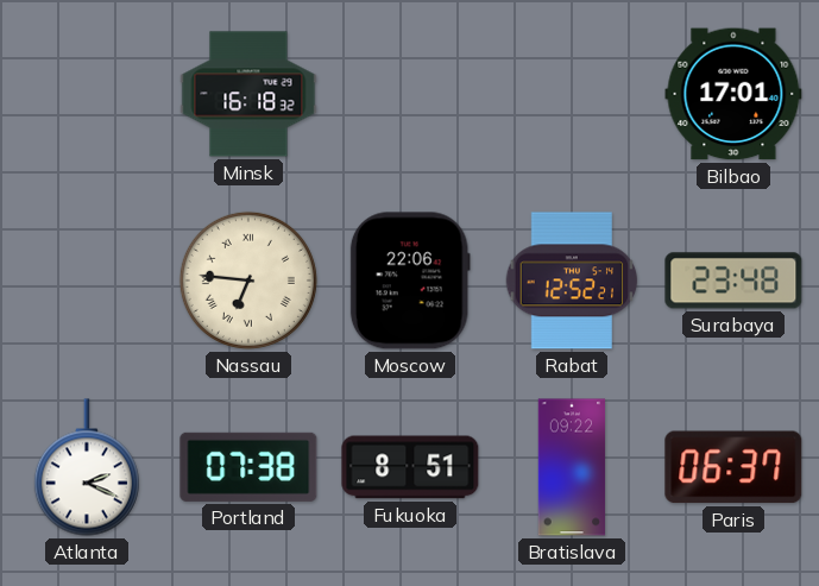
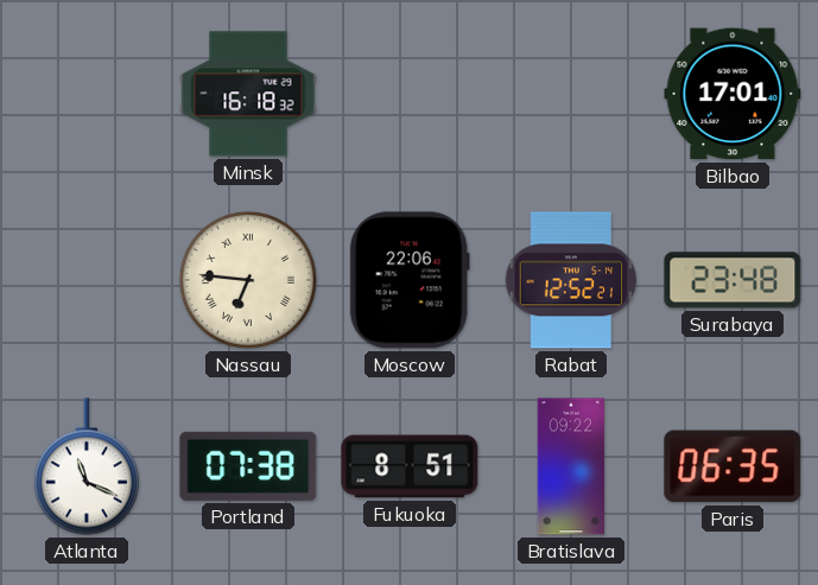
Atlanta: 2:19 -> 11:19
Paris: 06:37 -> 06:35
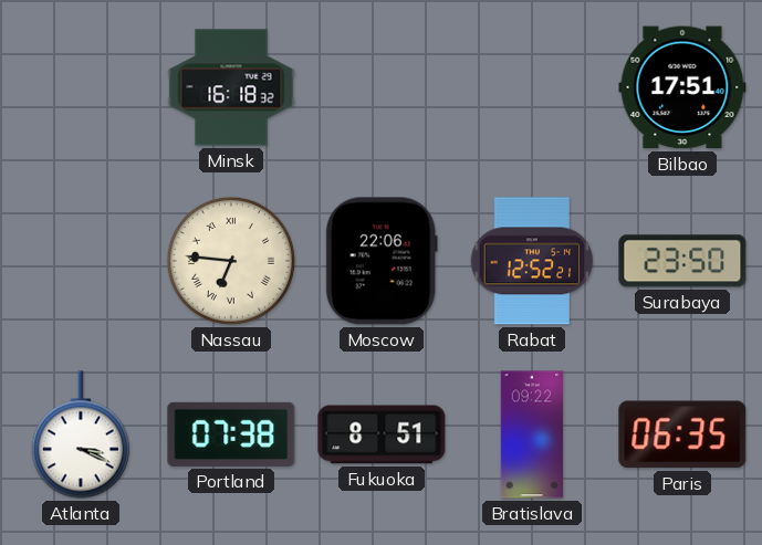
Bilbao: 17:01 -> 17:51
Surabaya: 23:48 -> 23:50
Atlanta: 11:19 -> 3:19
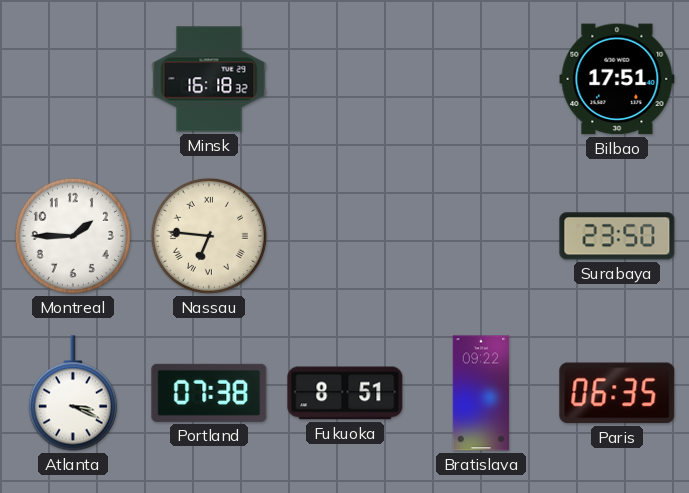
Montreal: none -> 1:45
Moscow: 22:06 -> none
Rabat: 12:52 -> none
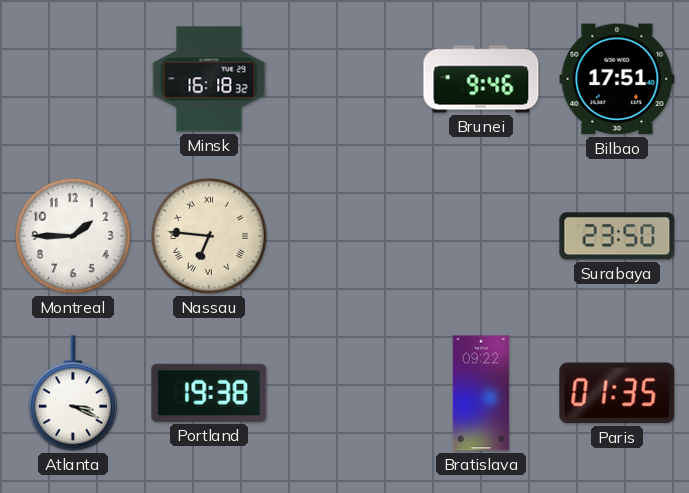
Brunei: none -> 9:46
Portland: 07:38 -> 19:38
Fukuoka: 8:51 -> none
Paris: 06:35 -> 01:35
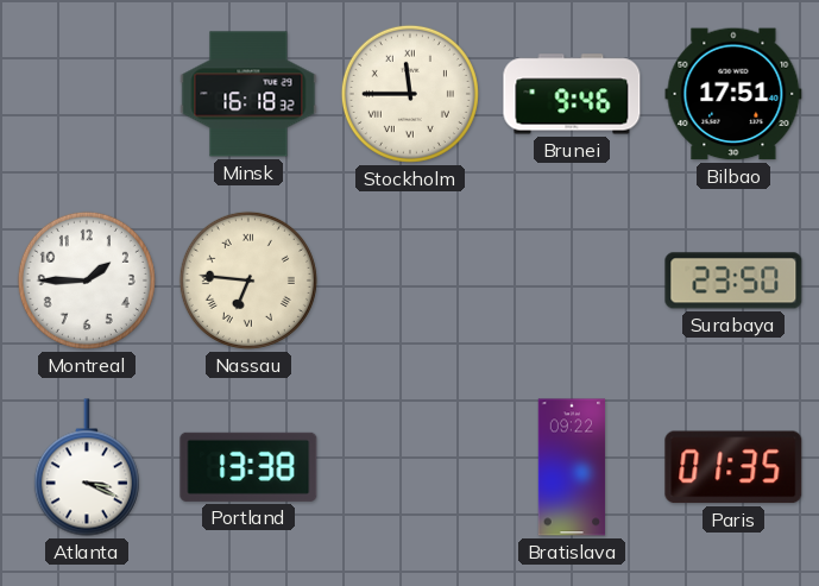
Stockholm: none -> 11:45
Portland: 19:38 -> 13:38
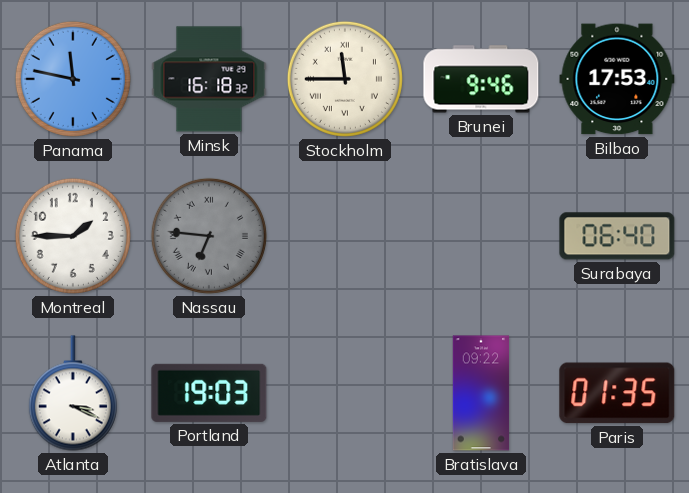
Panama: none -> 11:47
Bilbao: 17:51 -> 17:53
Nassau dial: cream -> grey
Surabaya: 23:50 -> 06:40
Portland: 13:38 -> 19:03
